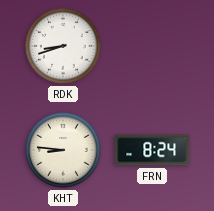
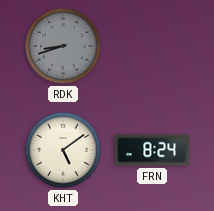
RDK dial: white -> grey
KHT: 8:46 -> 5:09
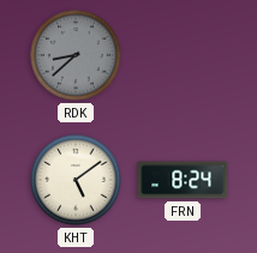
RDK: 8:42 -> 8:38
